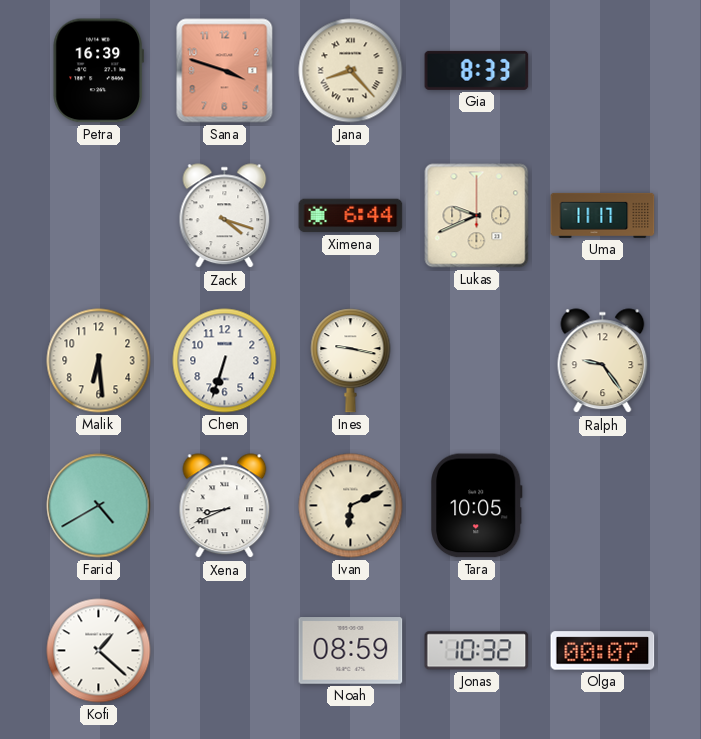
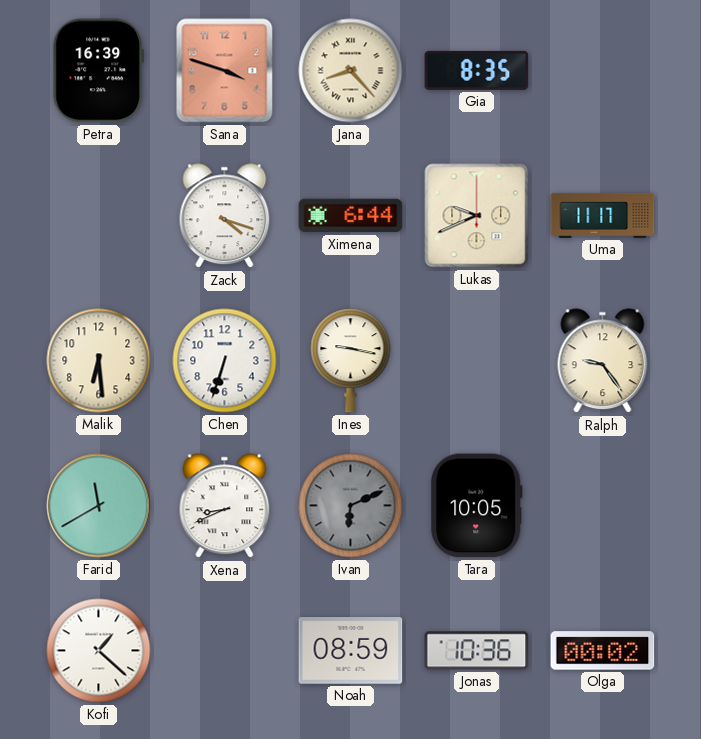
Gia: 8:33 -> 8:35
Farid: 4:40 -> 11:40
Ivan dial: cream -> grey
Jonas: 10:32 -> 10:36
Olga: 00:07 -> 00:02
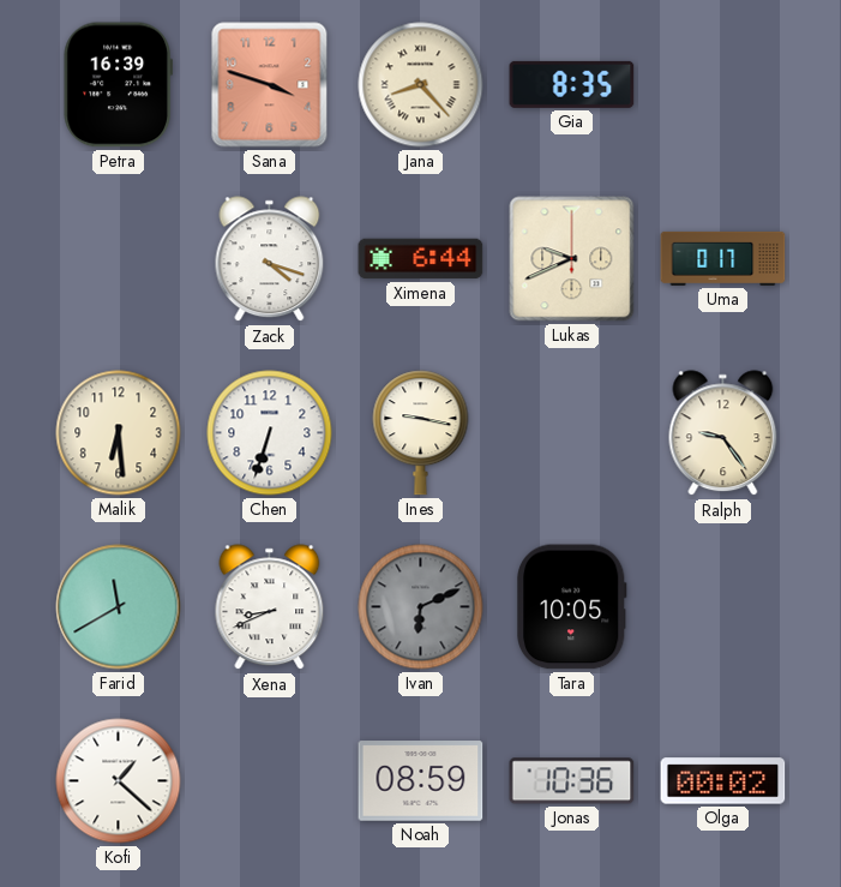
Uma: 11:17 -> 0:17
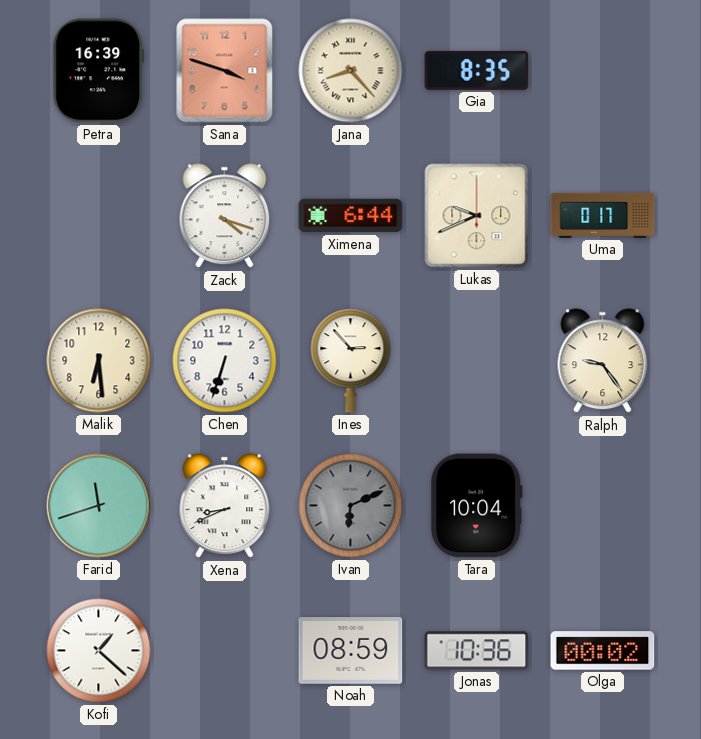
Ines: 9:17 -> 2:53
Farid: 11:40 -> 11:42
Tara: 10:05 -> 10:04
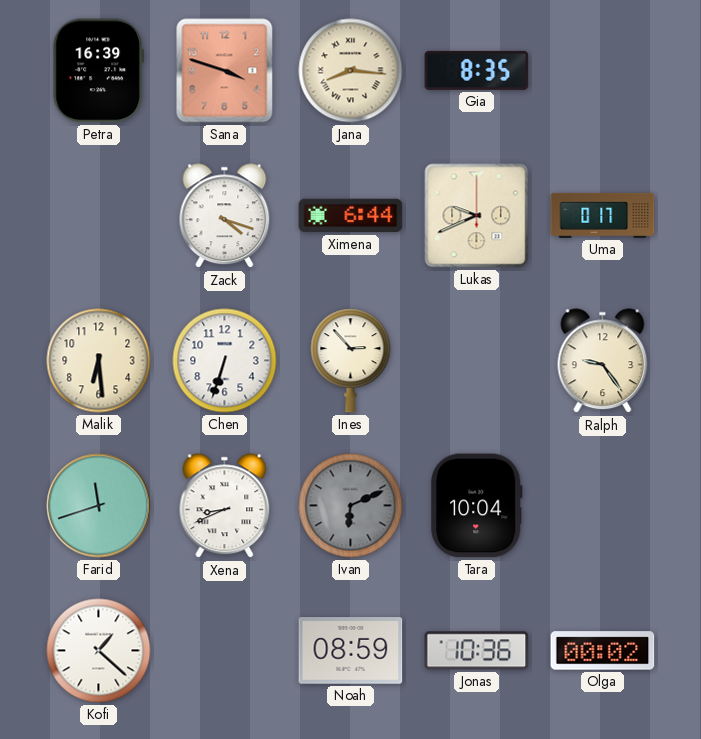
Jana: 8:23 -> 8:16
